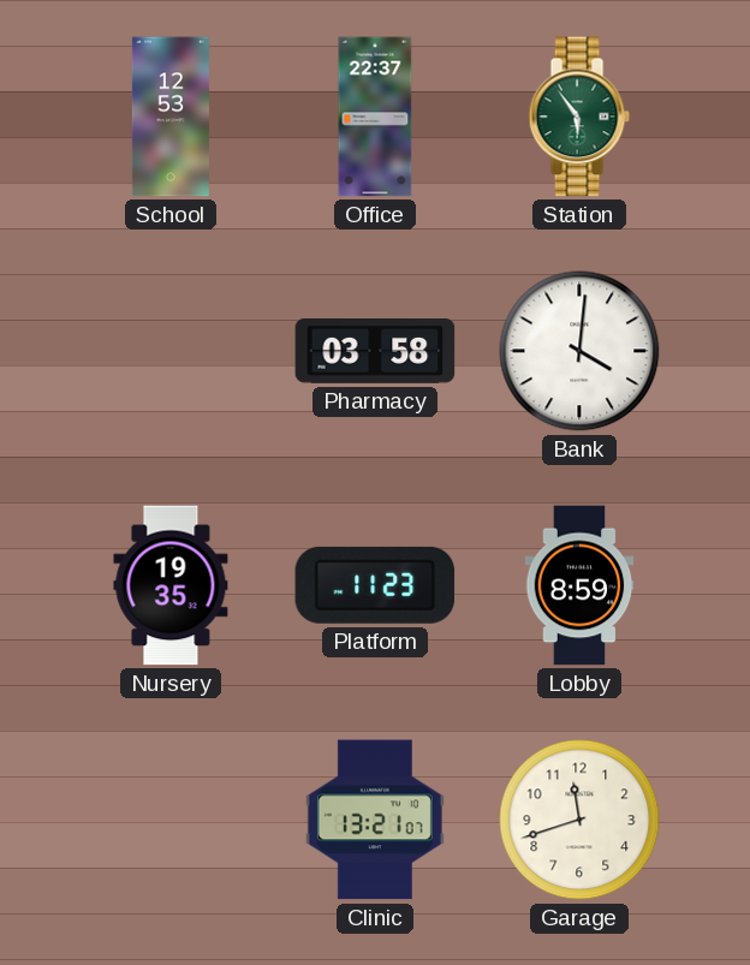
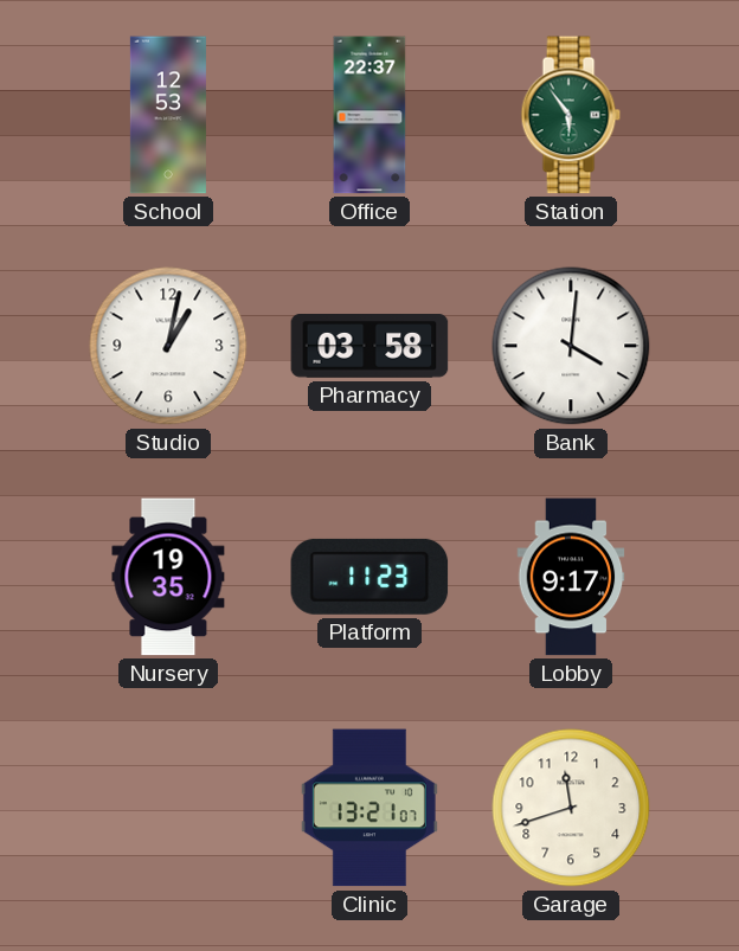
Studio: none -> 1:02
Lobby: 8:59 -> 9:17
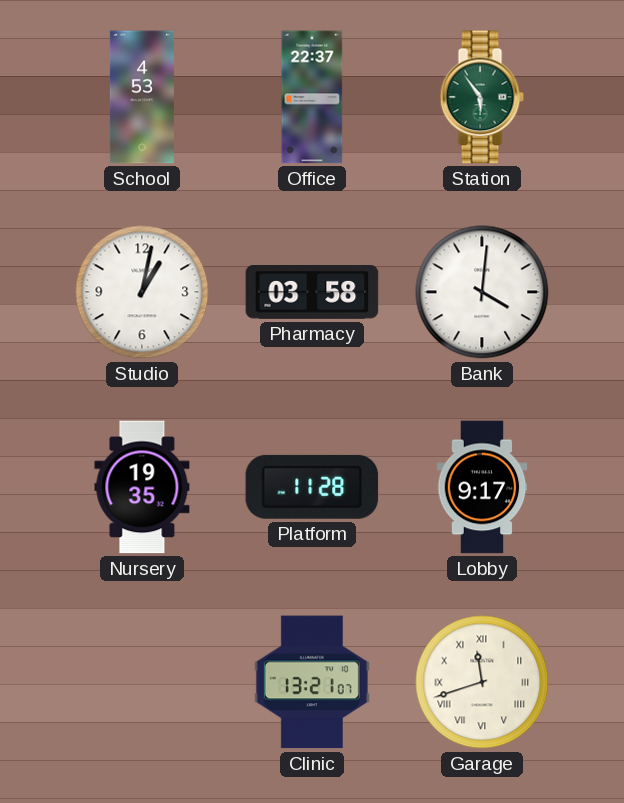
School: 12:53 -> 4:53
Platform: 11:23 -> 11:28
Garage numerals: Arabic -> Roman
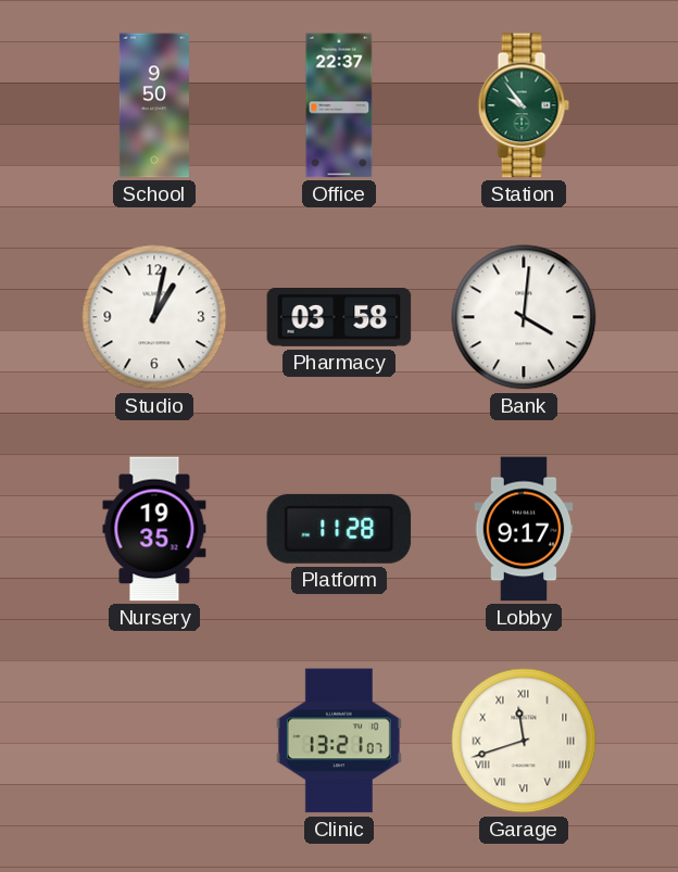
School: 4:53 -> 9:50
Station: 5:54 -> 9:54
